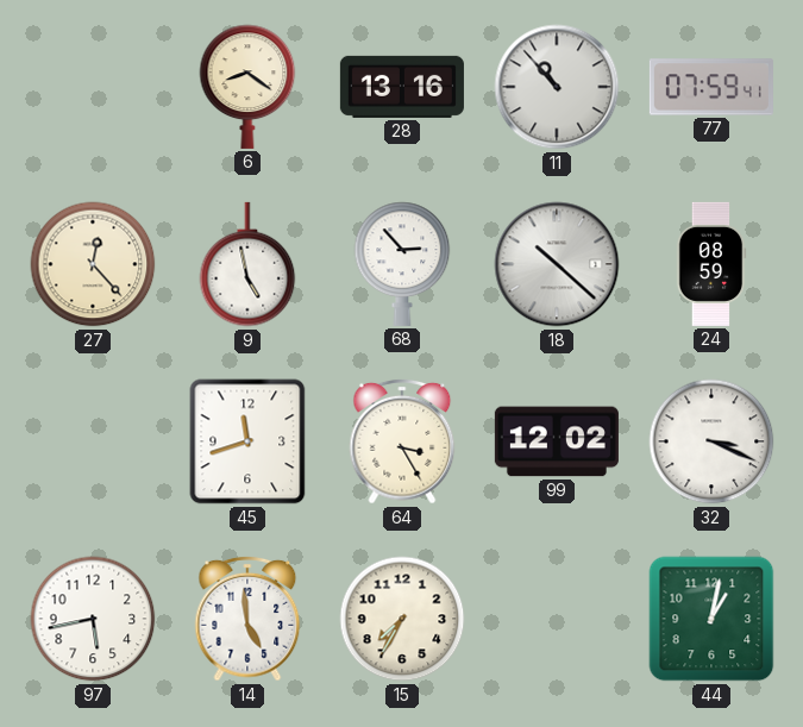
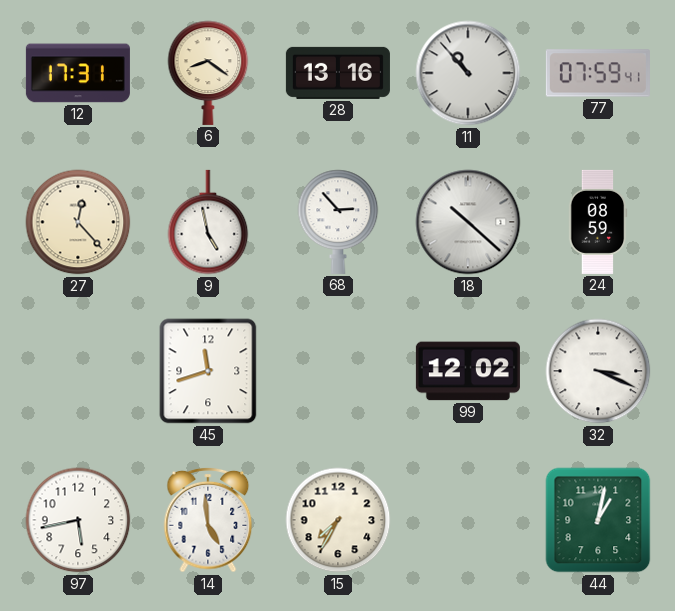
12: none -> 17:31
64: 3:25 -> none
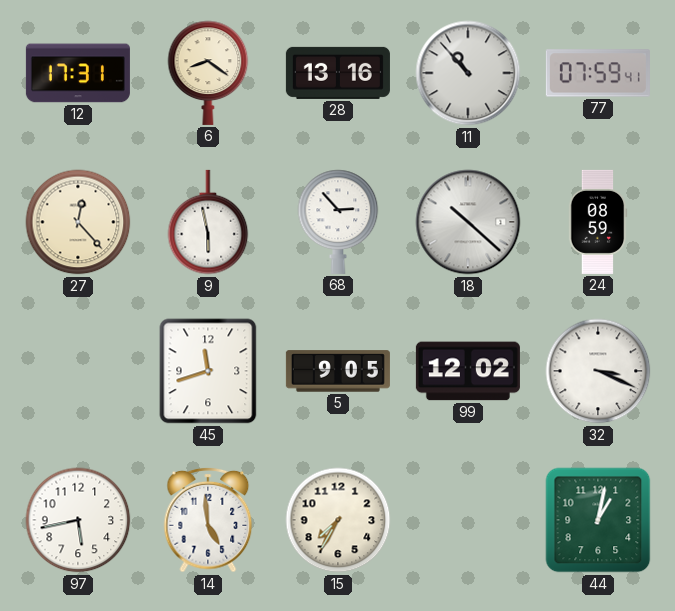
9: 4:58 -> 5:58
5: none -> 9:05
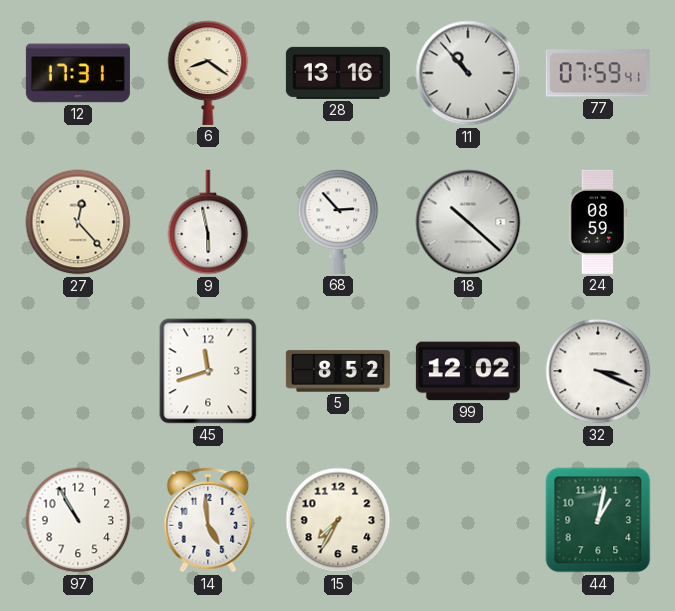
5: 9:05 -> 8:52
97: 5:43 -> 10:55
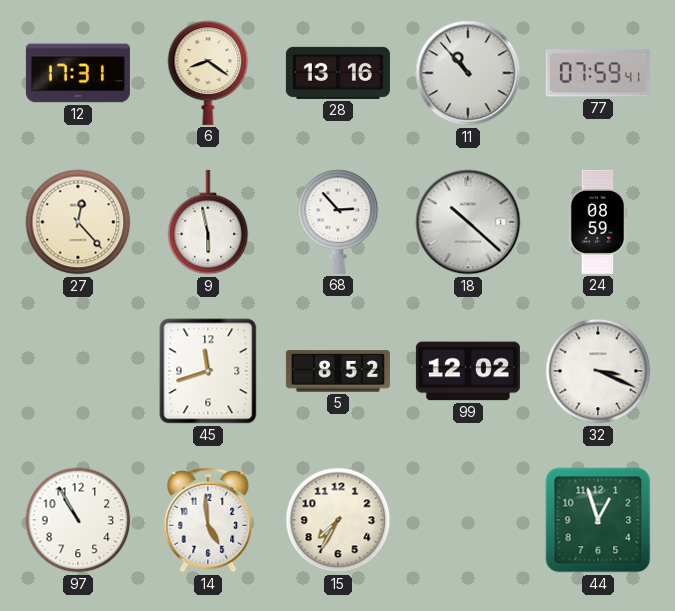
44: 1:02 -> 12:57
